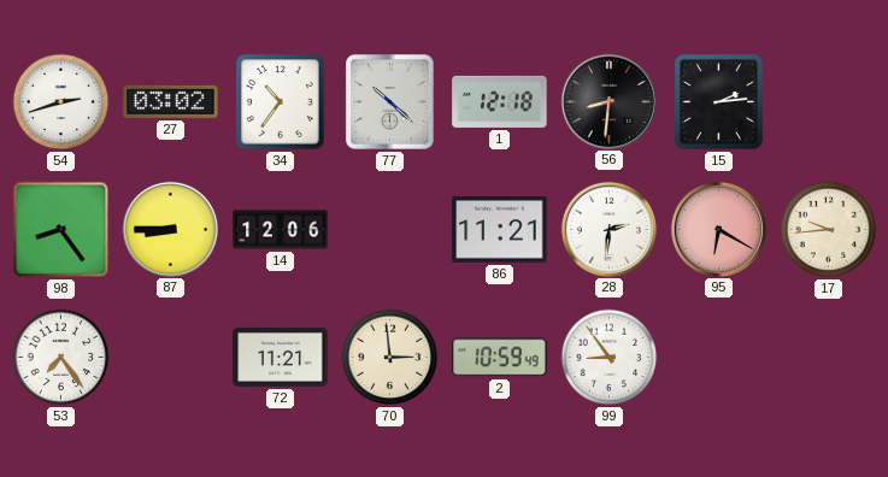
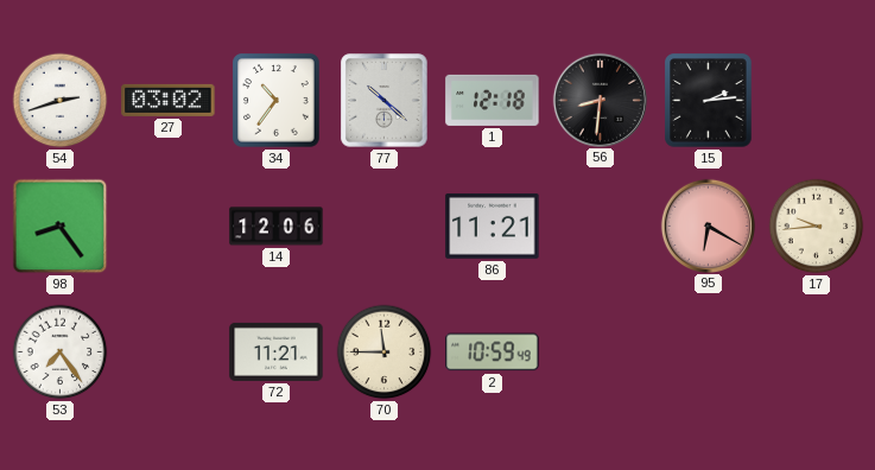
87: 8:45 -> none
28: 2:31 -> none
70: 2:59 -> 11:45
99: 8:54 -> none
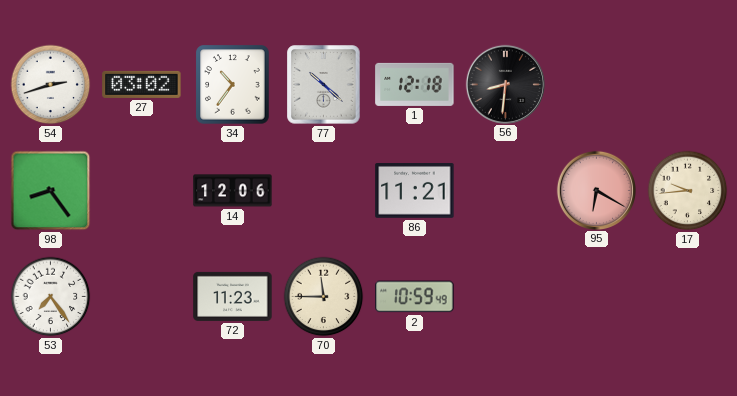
15: 2:14 -> none
72: 11:21 -> 11:23
